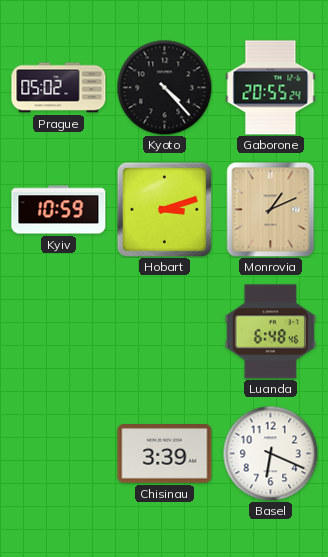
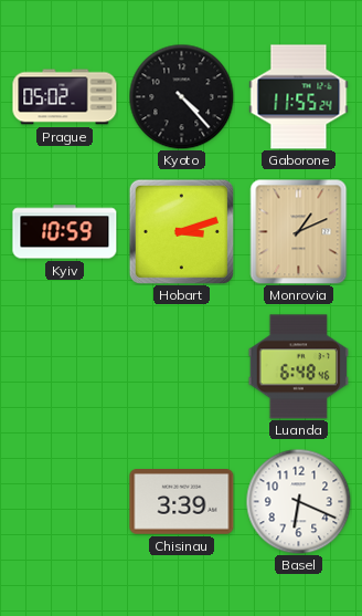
Gaborone: 20:55 -> 11:55
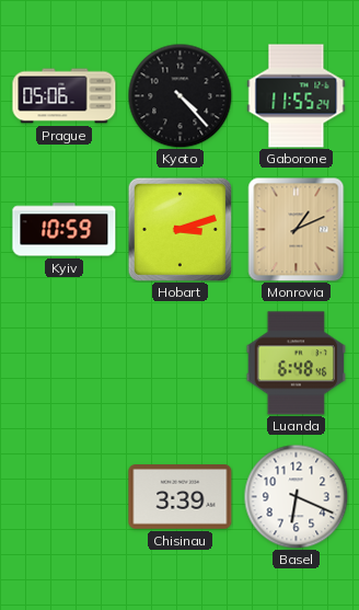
Prague: 05:02 -> 05:06
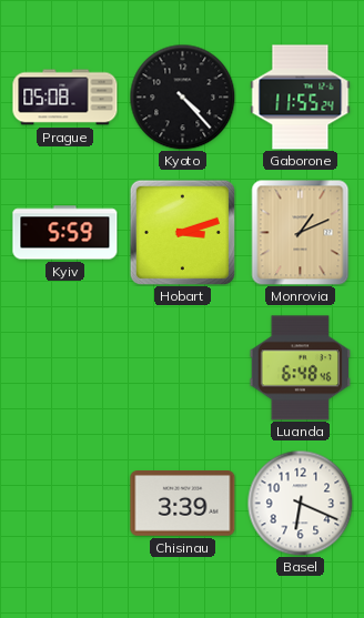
Prague: 05:06 -> 05:08
Kyiv: 10:59 -> 5:59
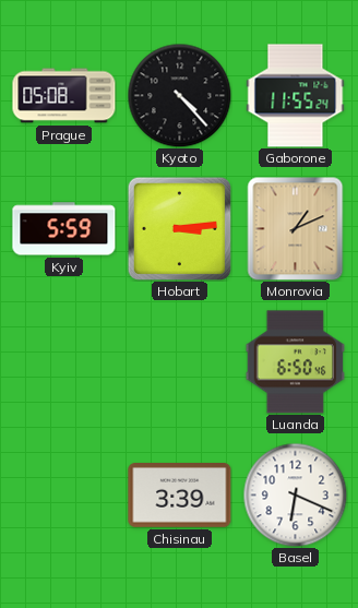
Hobart: 3:12 -> 3:14
Luanda: 6:48 -> 6:50
